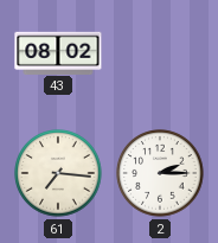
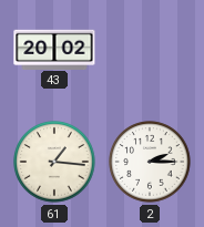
43: 08:02 -> 20:02
61: 7:16 -> 1:16
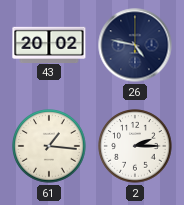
26: none -> 4:47
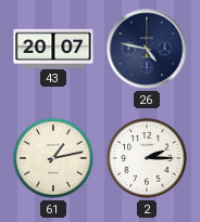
43: 20:02 -> 20:07
61: 1:16 -> 1:13
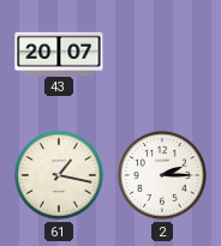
26: 4:47 -> none
61: 1:13 -> 1:17
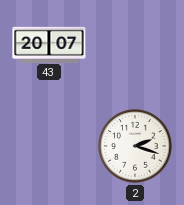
61: 1:17 -> none
2: 2:15 -> 2:18
